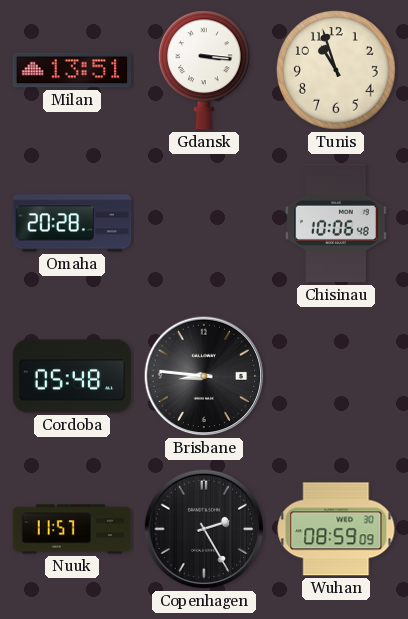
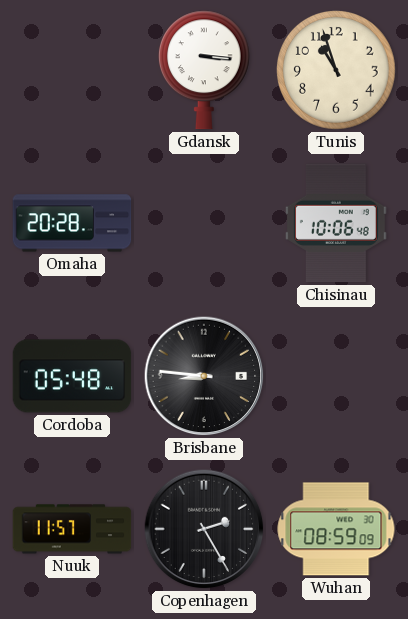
Milan: 13:51 -> none
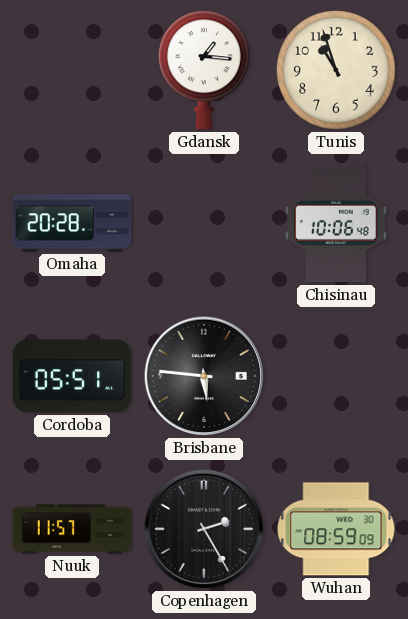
Gdansk: 3:16 -> 1:16
Cordoba: 05:48 -> 05:51
Brisbane: 8:46 -> 5:46
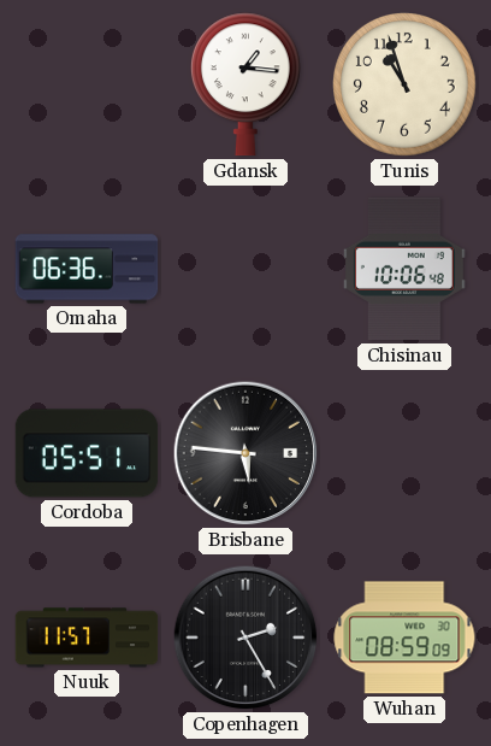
Omaha: 20:28 -> 06:36
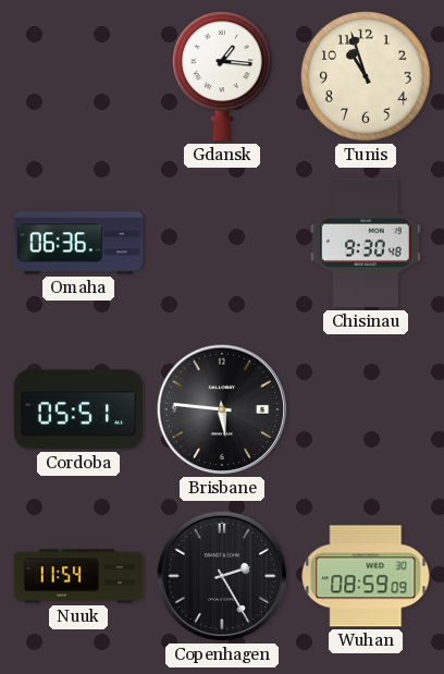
Chisinau: 10:06 -> 9:30
Nuuk: 11:57 -> 11:54
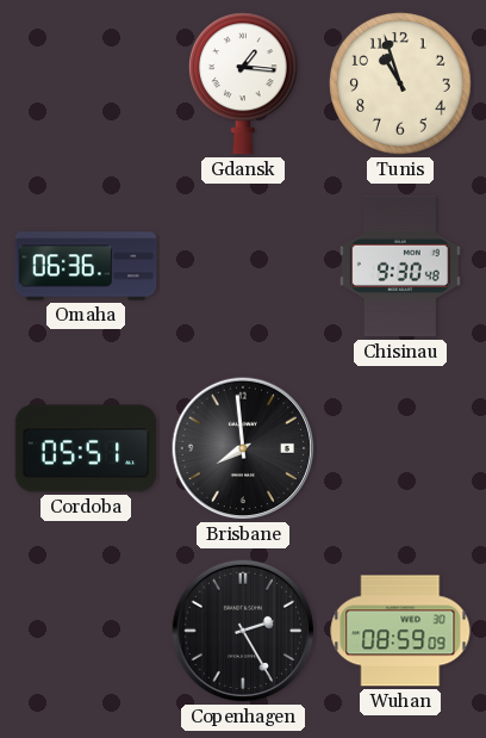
Brisbane: 5:46 -> 7:59
Nuuk: 11:54 -> none
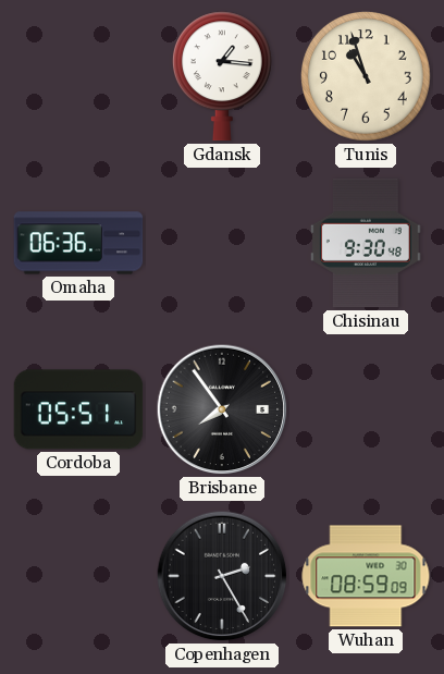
Brisbane: 7:59 -> 7:54
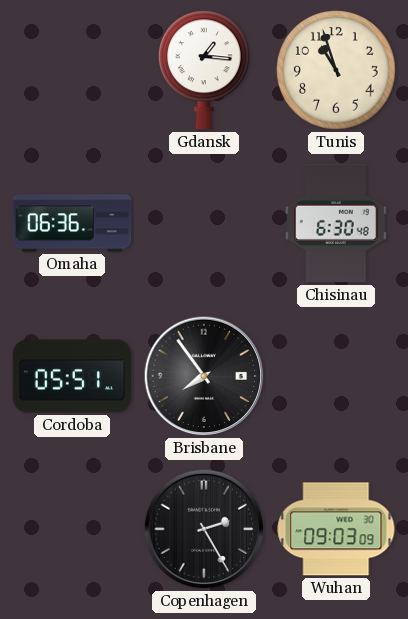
Chisinau: 9:30 -> 6:30
Wuhan: 08:59 -> 09:03
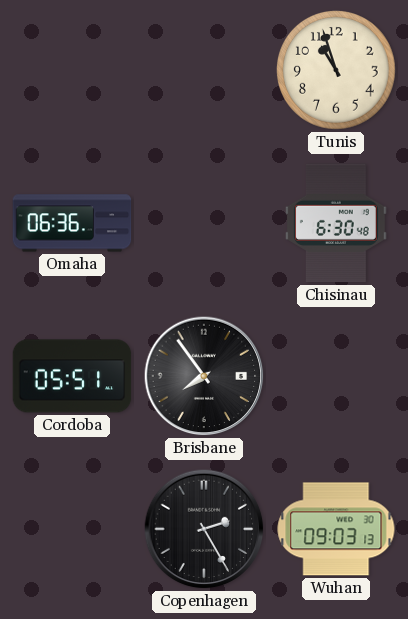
Gdansk: 1:16 -> none
Wuhan: 09:03:09 -> 09:03:13
